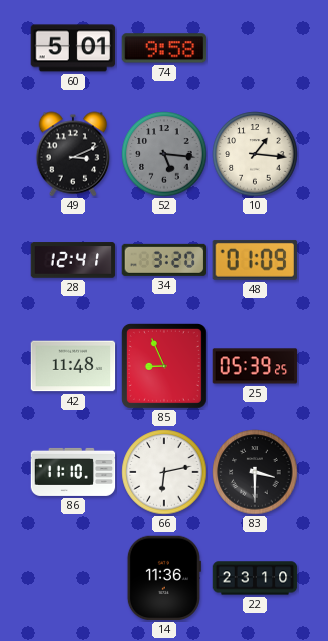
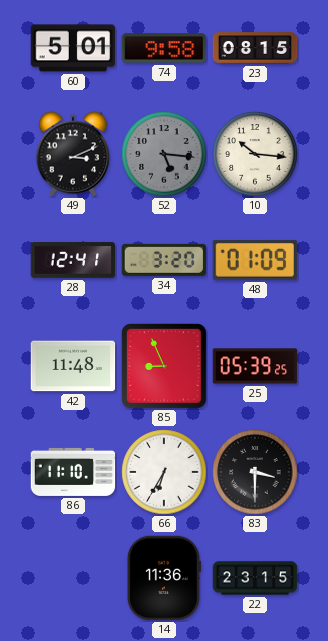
23: none -> 08:15
10: 1:16 -> 10:16
66: 6:13 -> 6:35
22: 23:10 -> 23:15
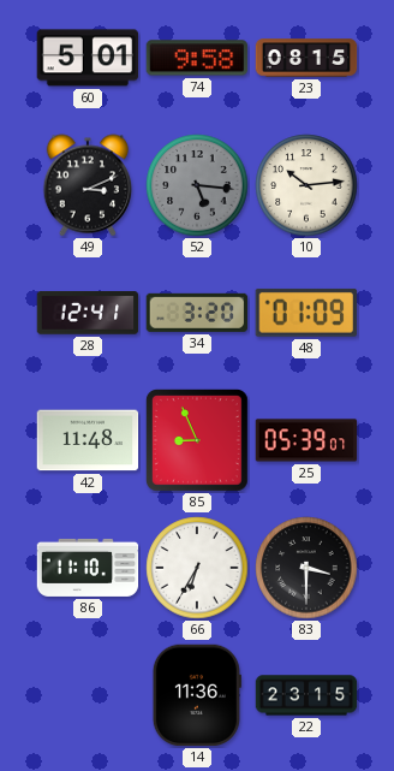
10: 10:16 -> 10:14
25: 05:39:25 -> 05:39:07
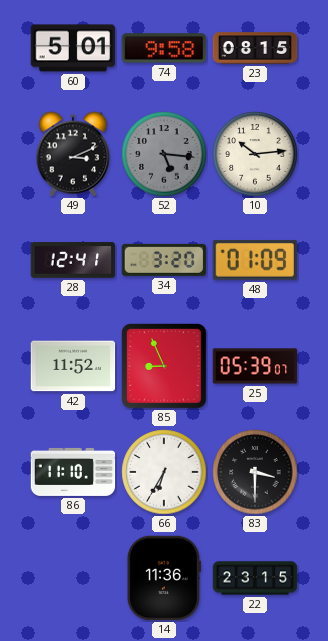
42: 11:48 -> 11:52
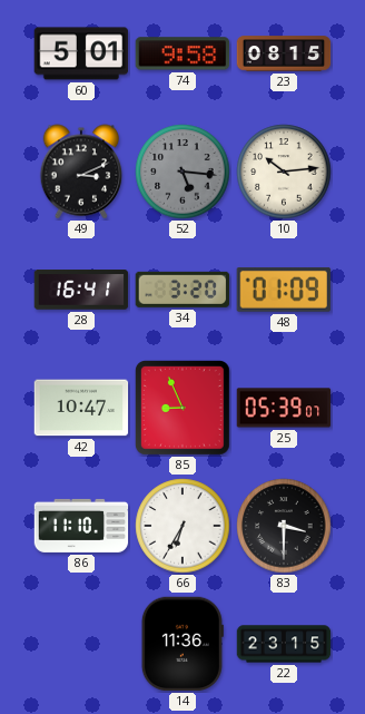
28: 12:41 -> 16:41
42: 11:52 -> 10:47
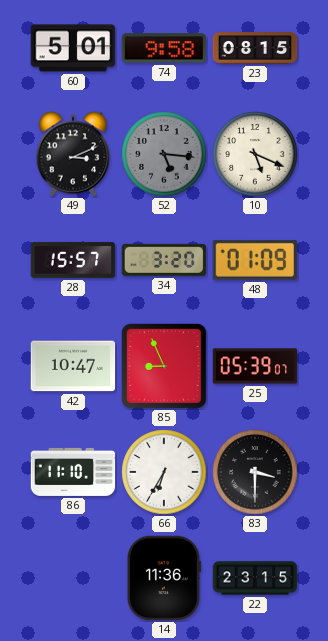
10: 10:14 -> 5:19
28: 16:41 -> 15:57
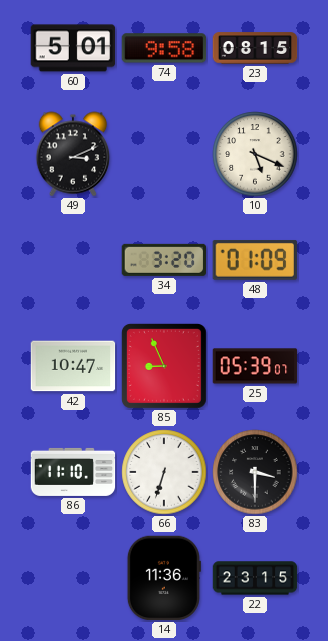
52: 5:16 -> none
28: 15:57 -> none
66: 6:35 -> 6:33
